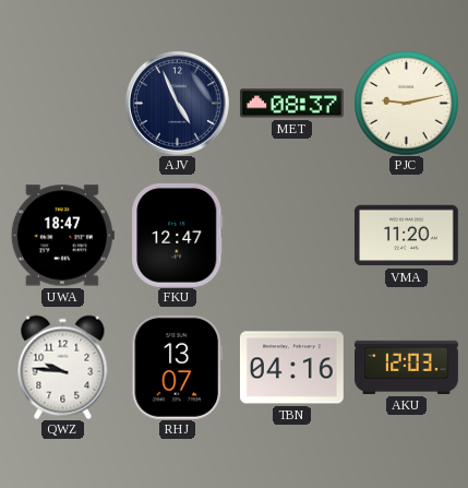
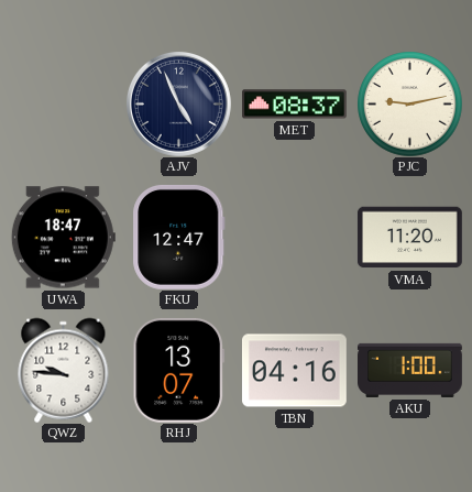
AKU: 12:03 -> 1:00
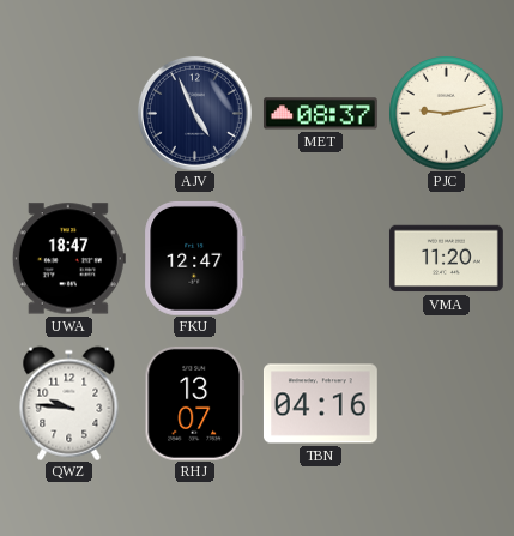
AKU: 1:00 -> none
